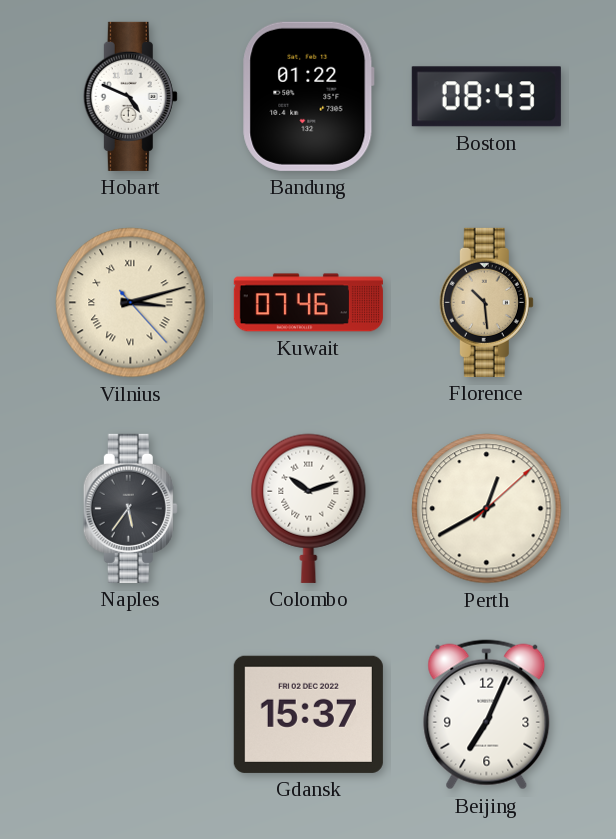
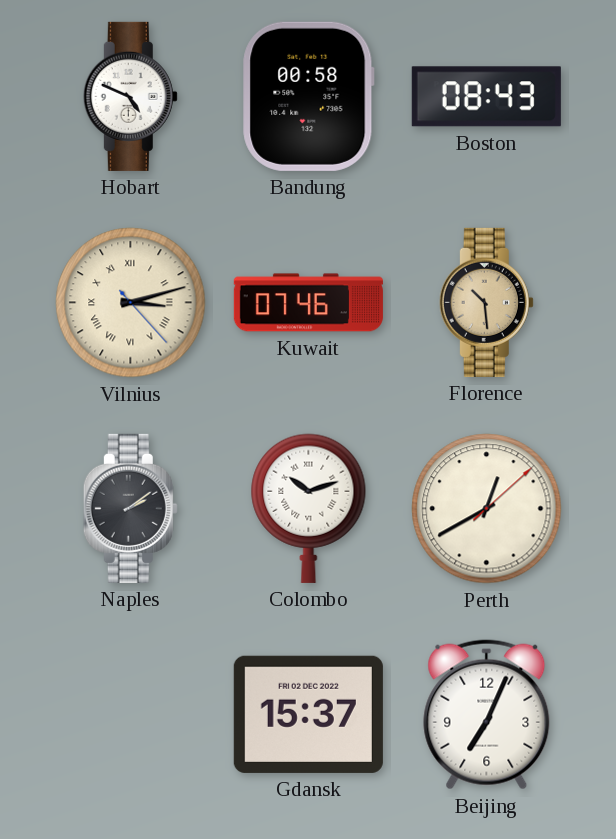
Bandung: 01:22 -> 00:58
Naples: 5:36 -> 2:09
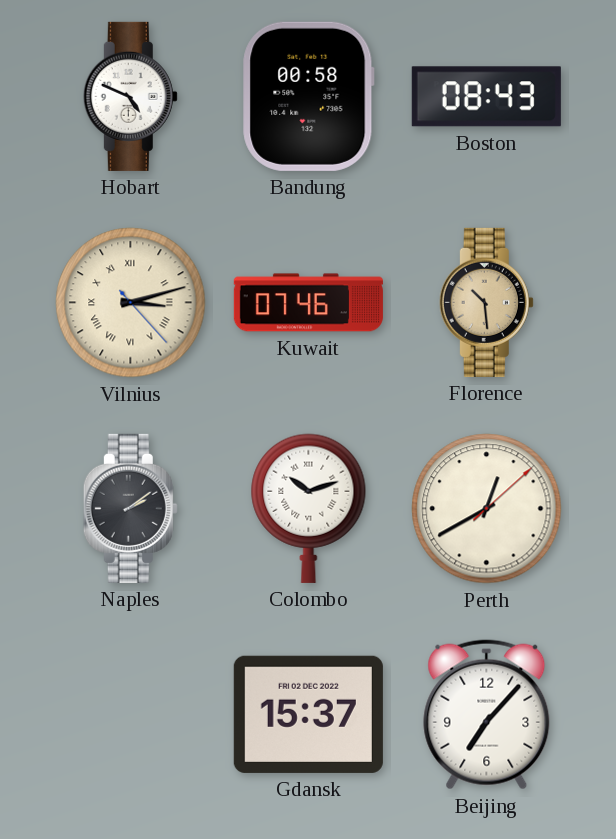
Beijing: 7:04 -> 7:07
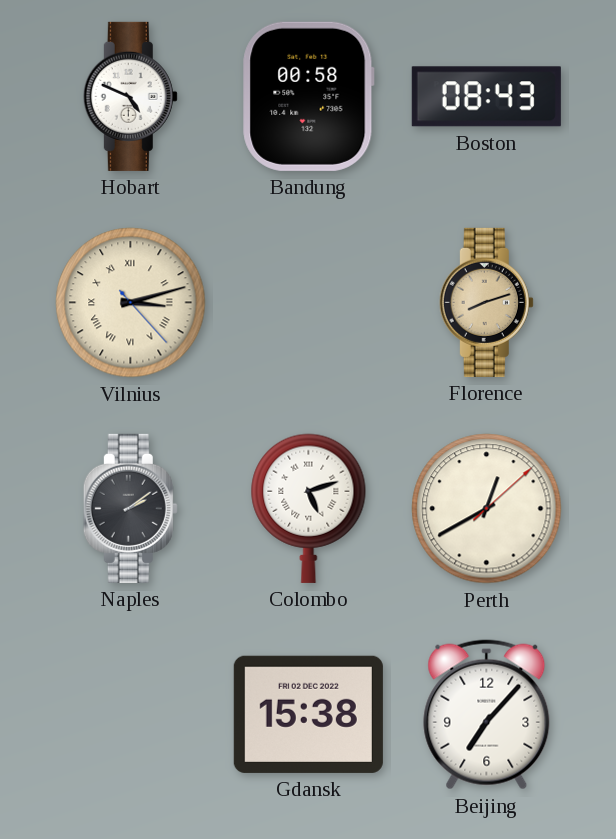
Kuwait: 07:46 -> none
Florence: 10:29 -> 8:12
Colombo: 10:12 -> 5:12
Gdansk: 15:37 -> 15:38
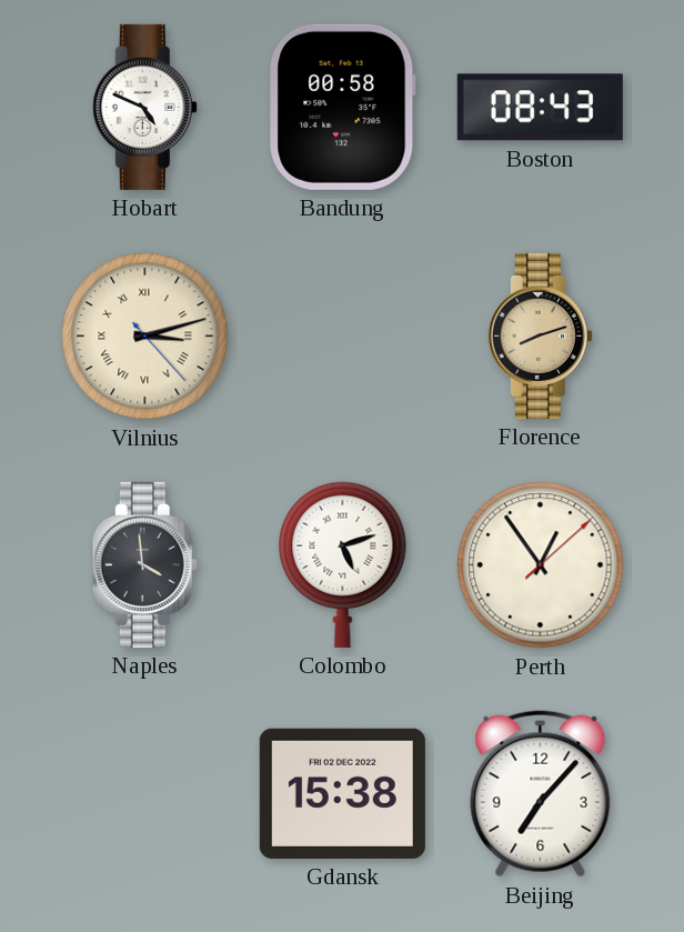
Naples: 2:09 -> 3:59
Perth: 12:40 -> 12:54
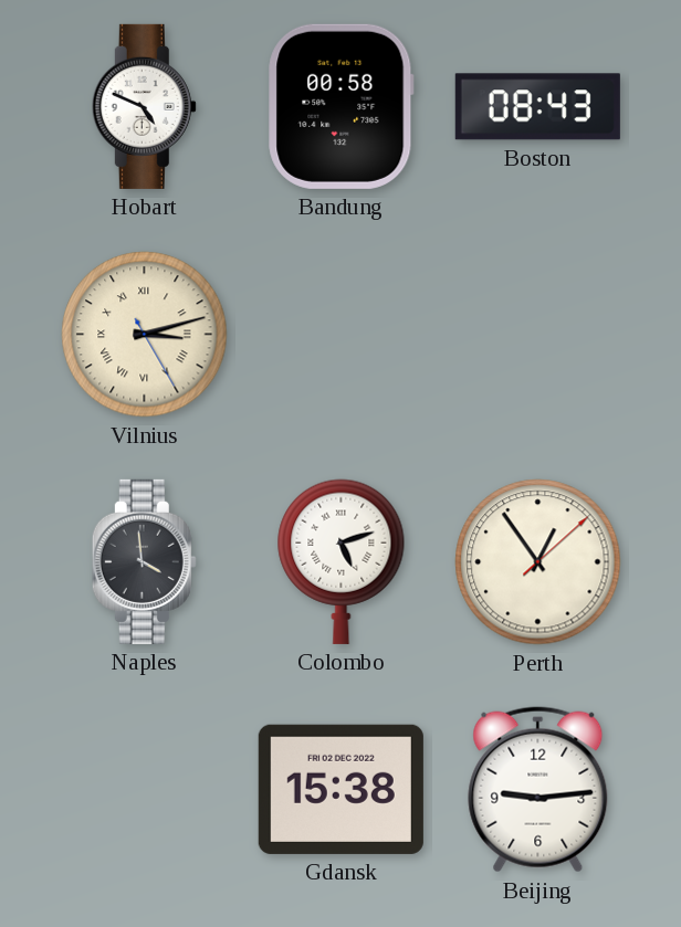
Vilnius: 3:12:23 -> 3:12:25
Florence: 8:12 -> none
Beijing: 7:07 -> 9:14
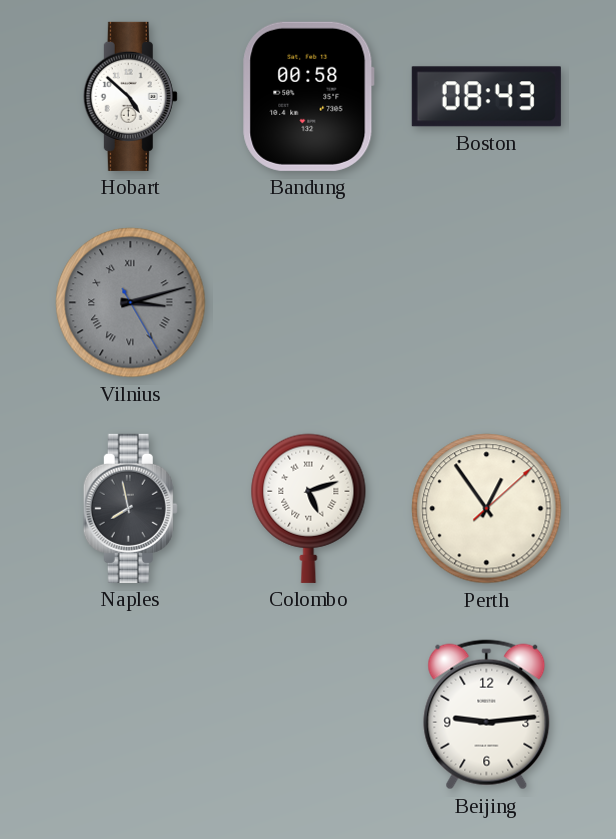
Hobart: 4:49 -> 4:52
Vilnius dial: cream -> grey
Naples: 3:59 -> 7:58
Gdansk: 15:38 -> none
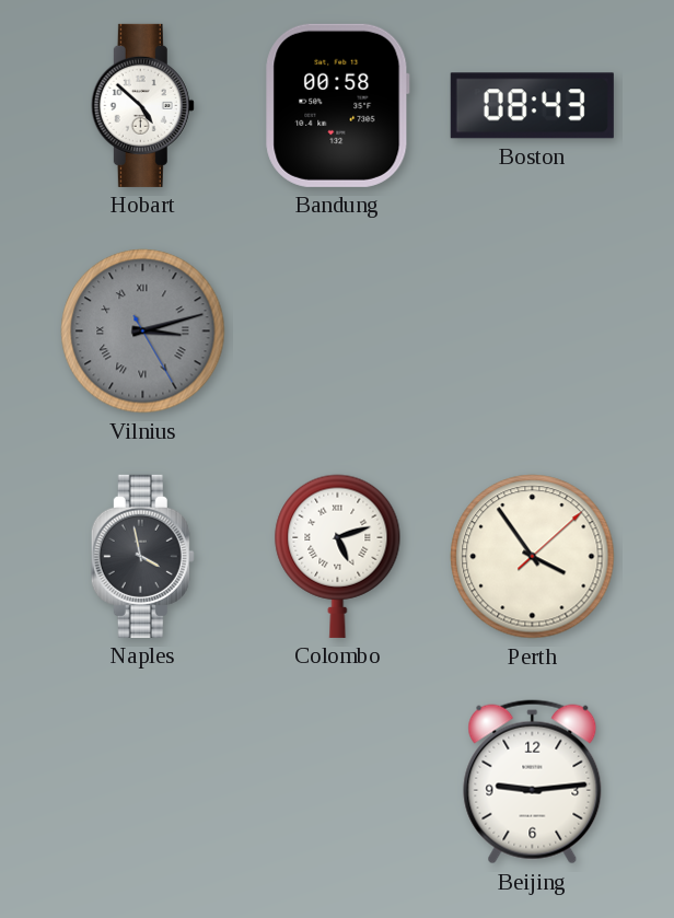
Naples: 7:58 -> 3:58
Perth: 12:54 -> 3:54
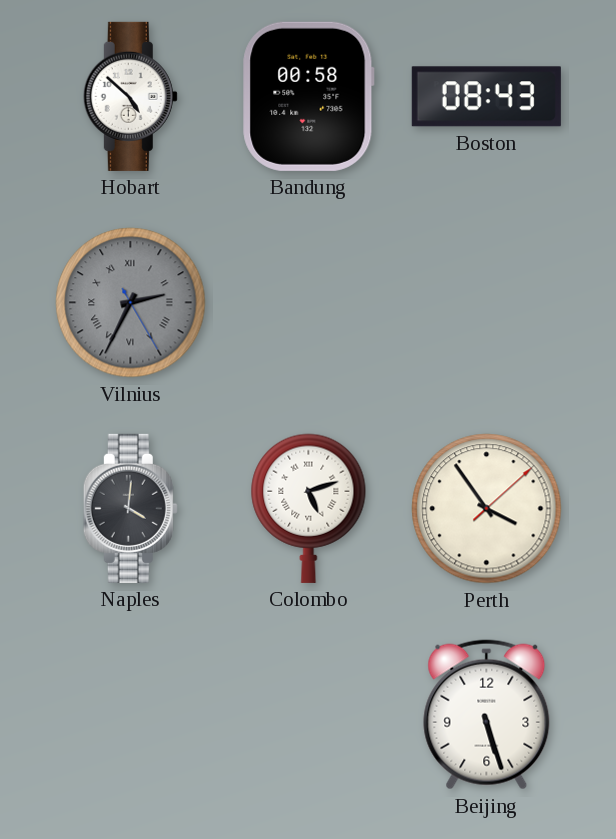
Vilnius: 3:12 -> 2:34
Naples: 3:58 -> 4:01
Beijing: 9:14 -> 5:27
